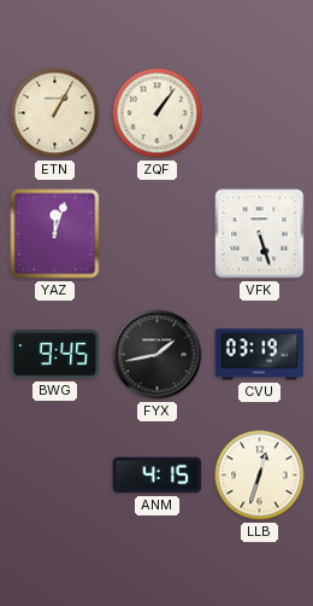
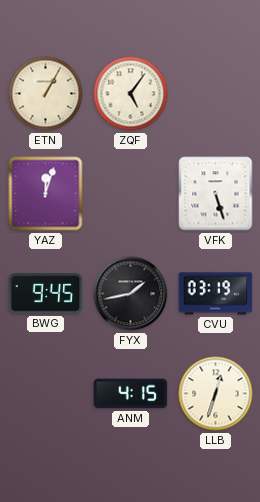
ZQF: 1:06 -> 5:06
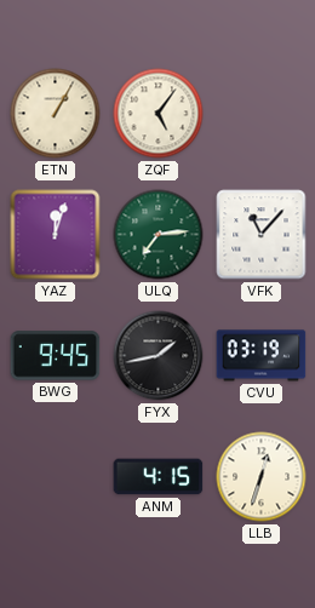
ULQ: none -> 7:14
VFK: 5:27 -> 11:07
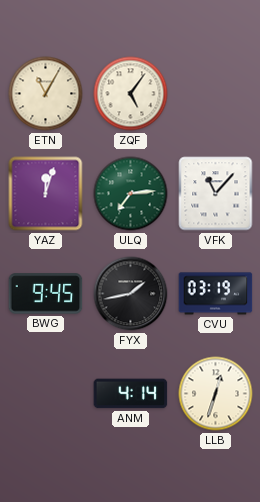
ETN: 1:05 -> 11:05
ANM: 4:15 -> 4:14
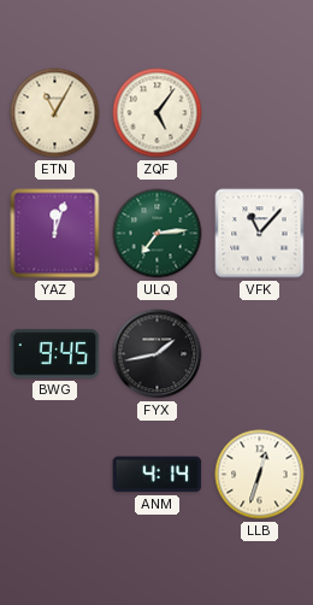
CVU: 03:19 -> none
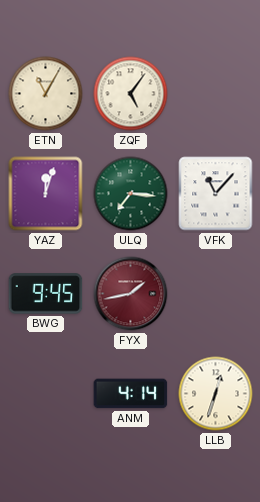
ULQ: 7:14 -> 7:16
FYX dial: black -> burgundy
